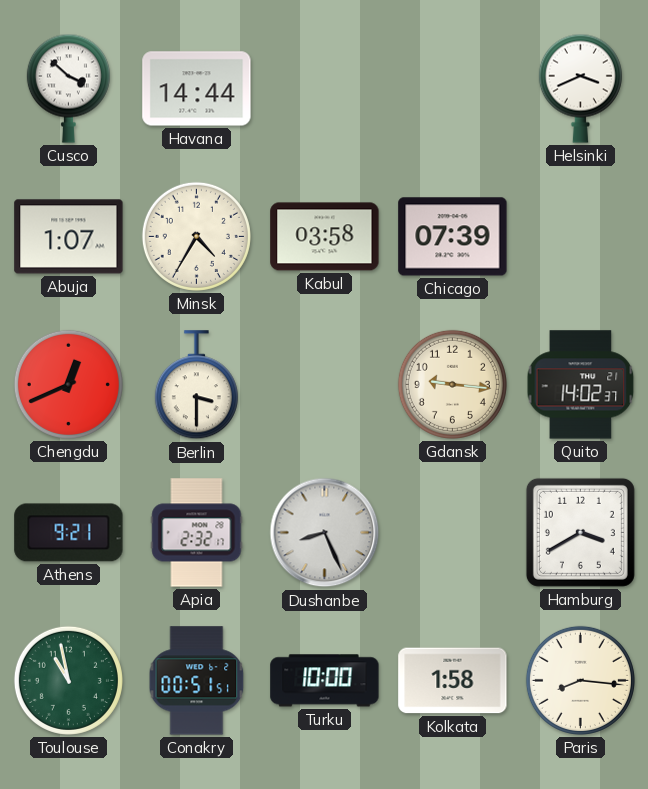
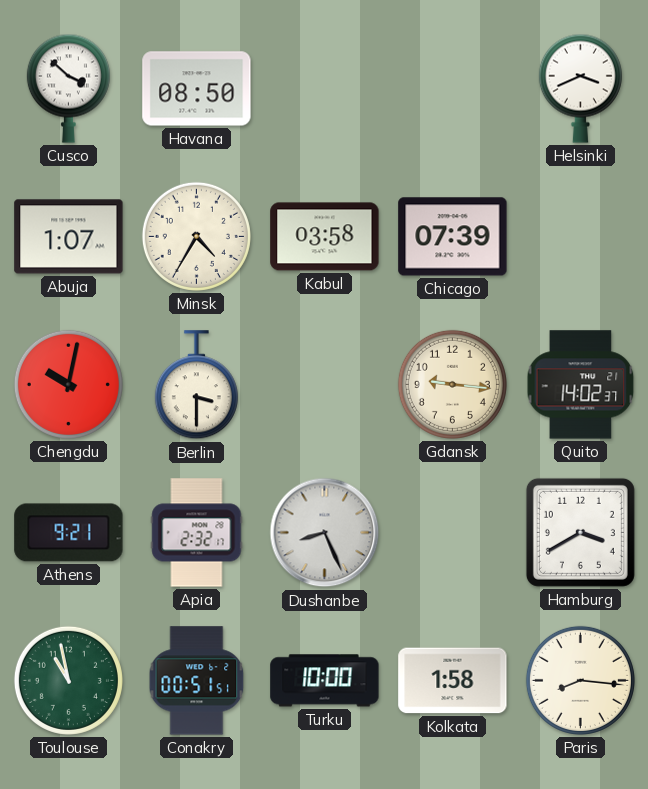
Havana: 14:44 -> 08:50
Chengdu: 12:41 -> 10:02
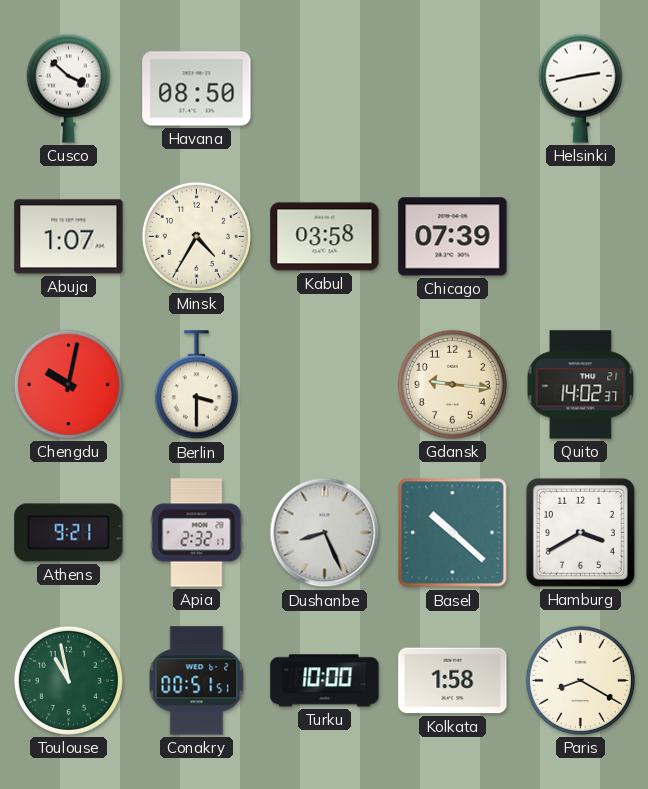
Helsinki: 3:41 -> 2:43
Basel: none -> 10:22
Paris: 8:16 -> 8:20
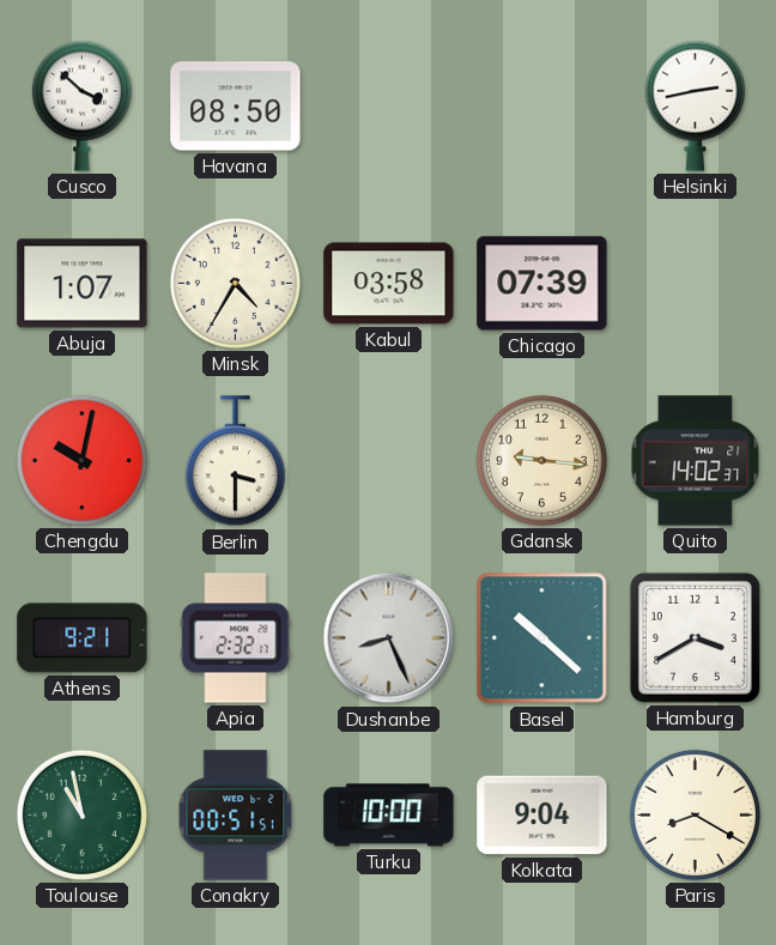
Kolkata: 1:58 -> 9:04
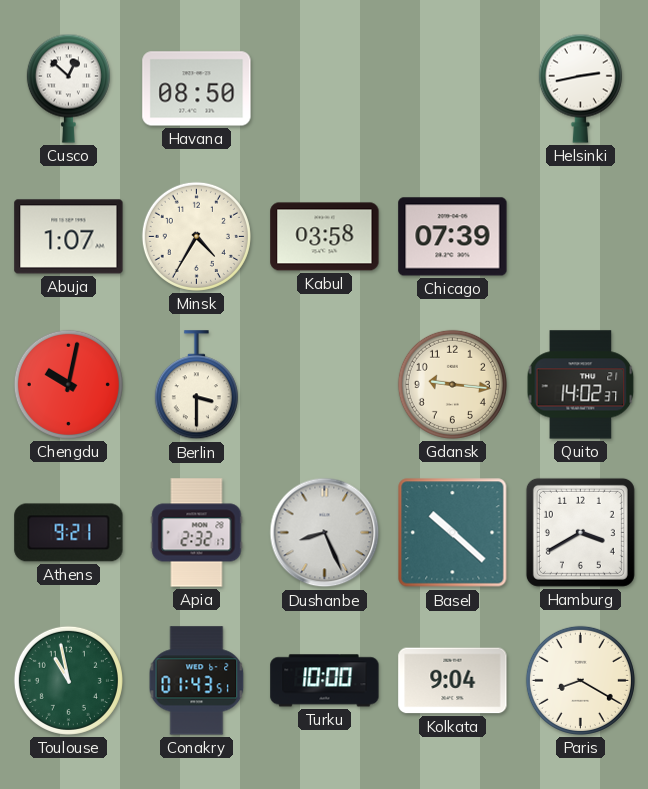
Cusco: 3:52 -> 12:52
Conakry: 00:51 -> 01:43
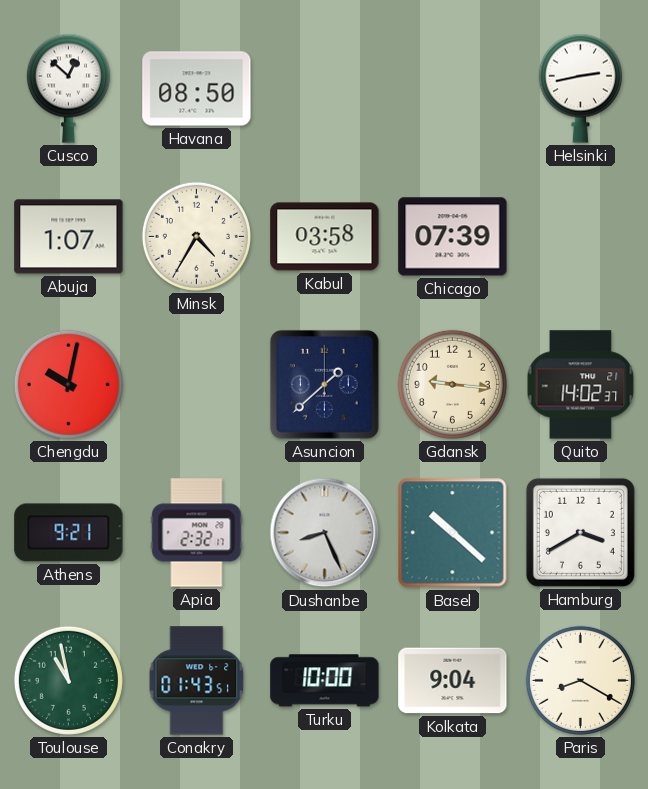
Berlin: 3:30 -> none
Asuncion: none -> 1:38
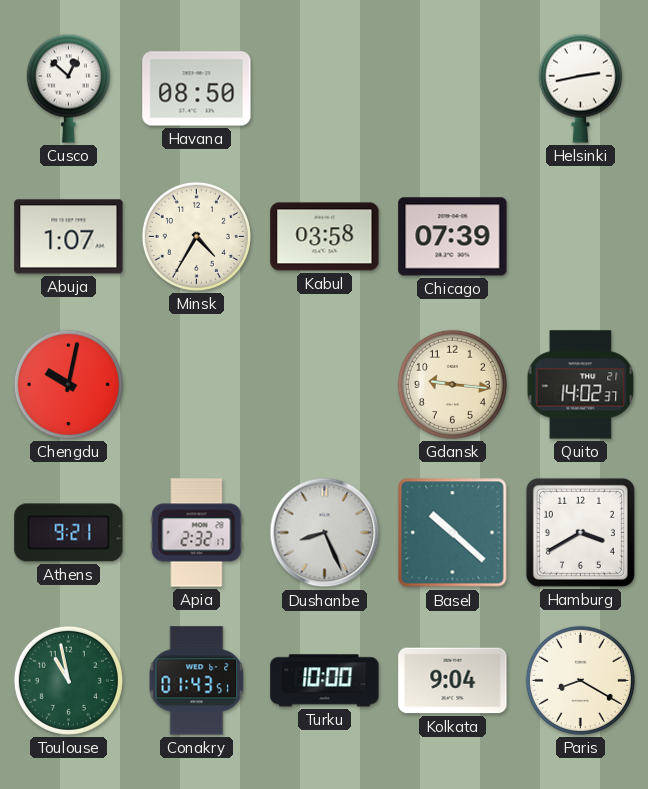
Asuncion: 1:38 -> none
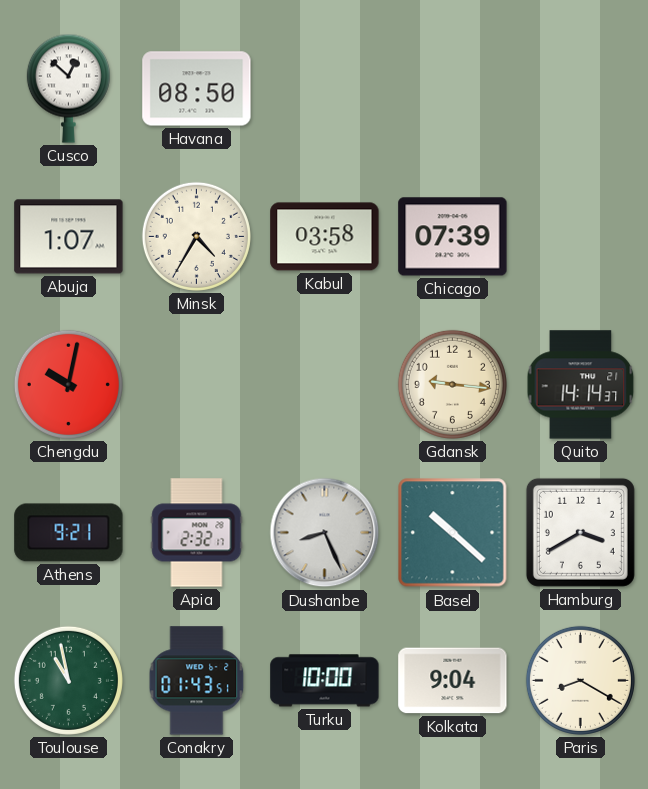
Helsinki: 2:43 -> none
Quito: 14:02 -> 14:14
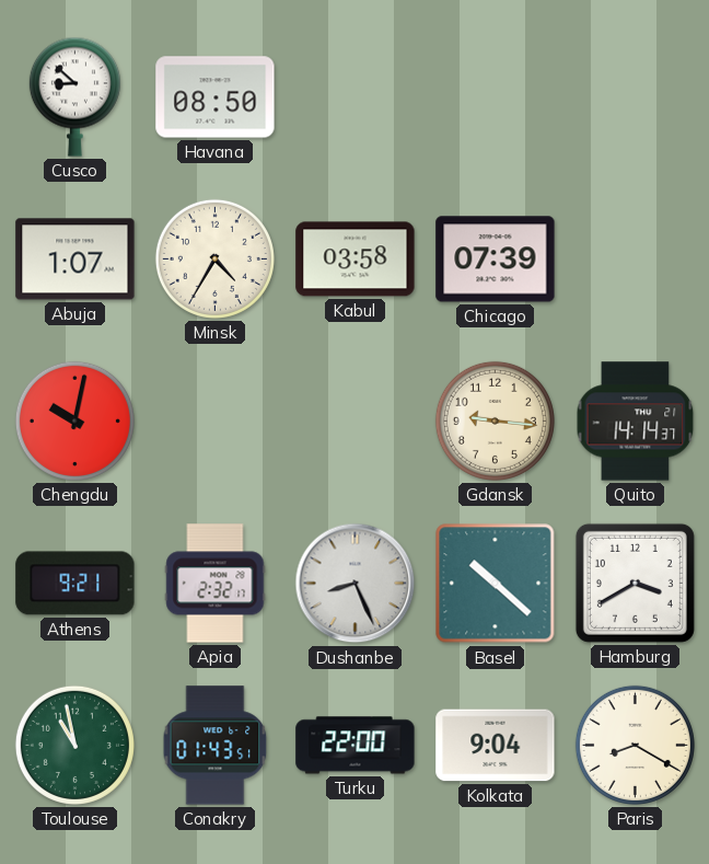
Cusco: 12:52 -> 8:52
Turku: 10:00 -> 22:00
